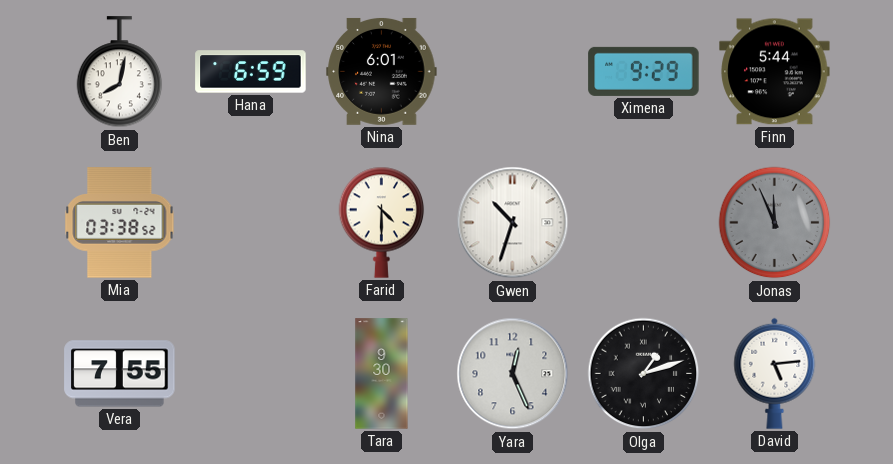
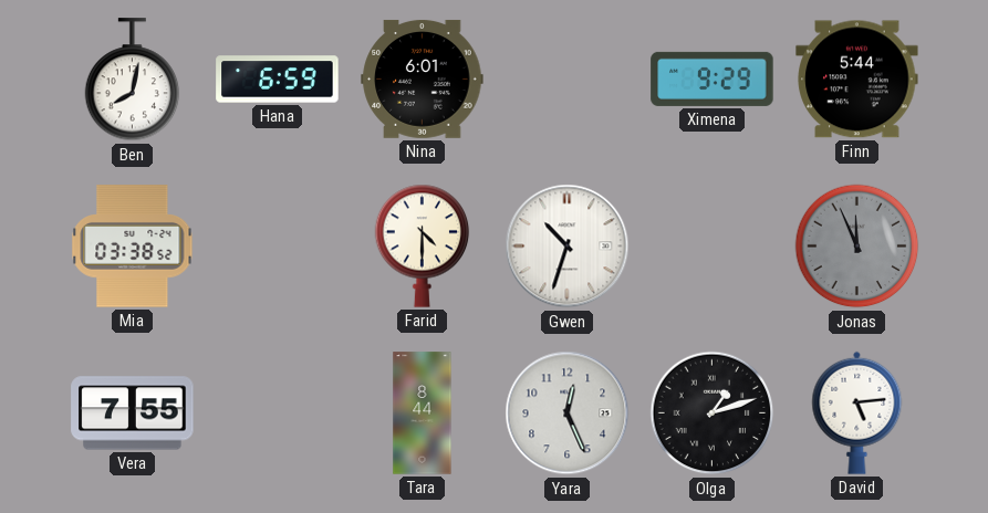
Tara: 9:30 -> 8:44
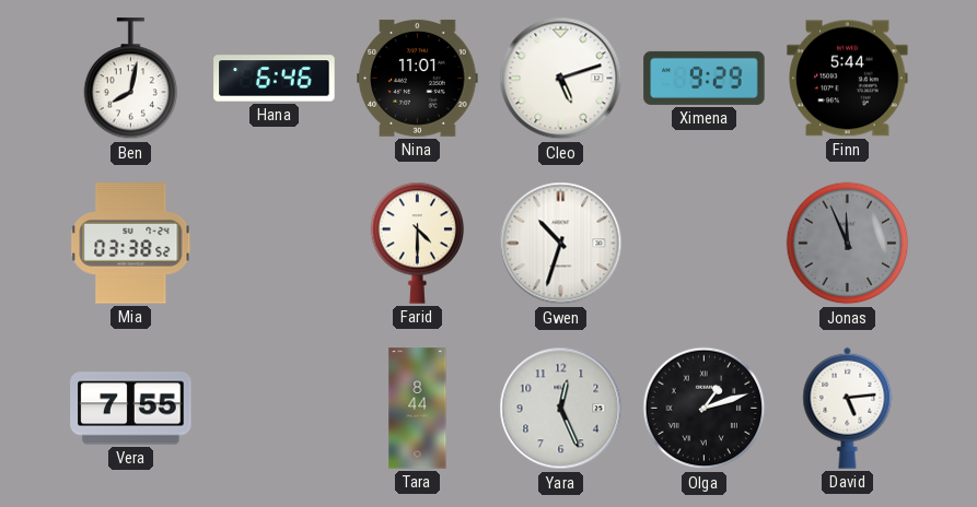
Hana: 6:59 -> 6:46
Nina: 6:01 -> 11:01
Cleo: none -> 5:12
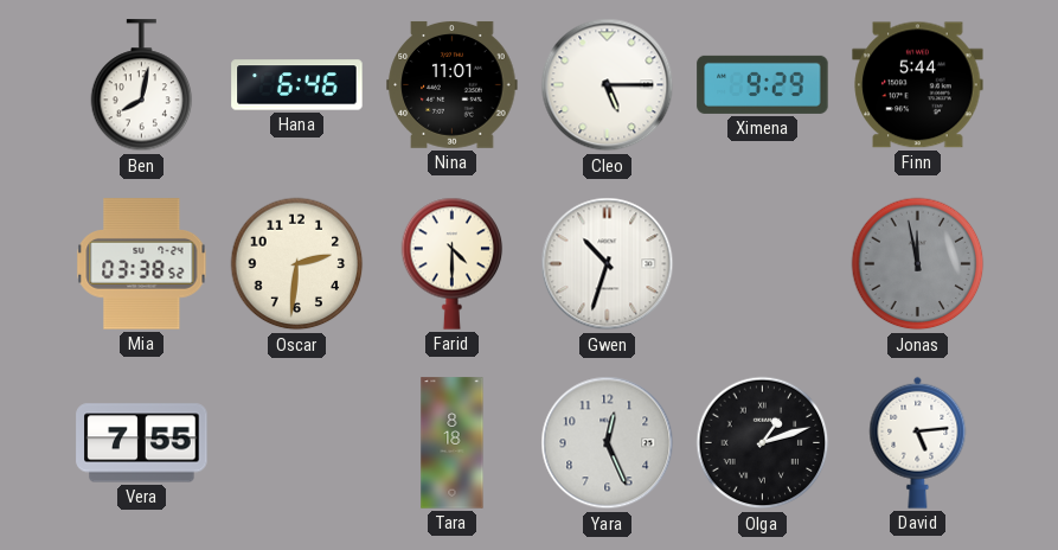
Cleo: 5:12 -> 5:15
Oscar: none -> 2:31
Jonas: 11:56 -> 11:58
Tara: 8:44 -> 8:18
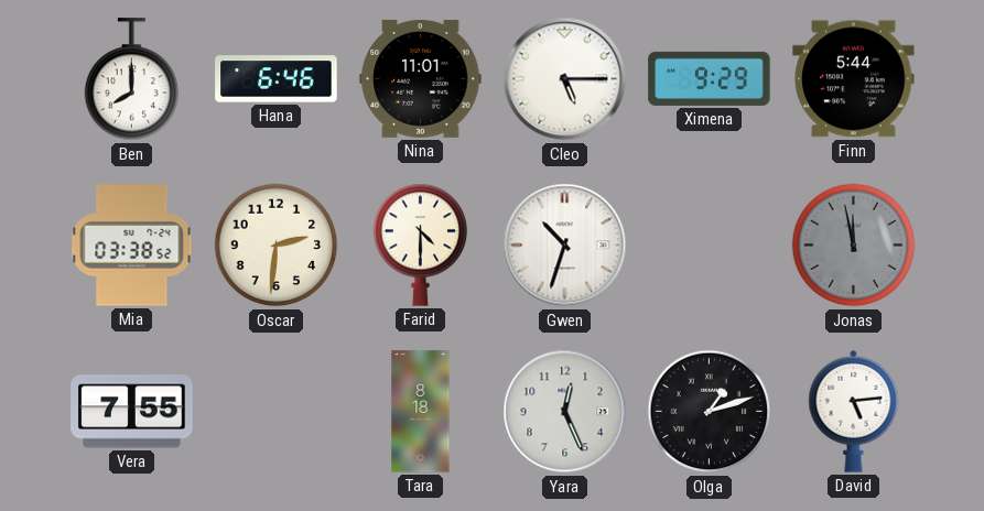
Ben: 8:02 -> 8:00
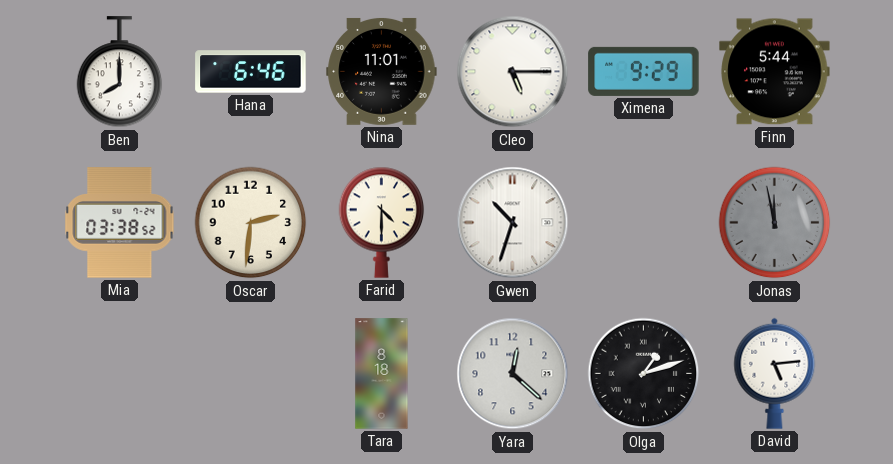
Vera: 7:55 -> none
Yara: 12:26 -> 12:22
